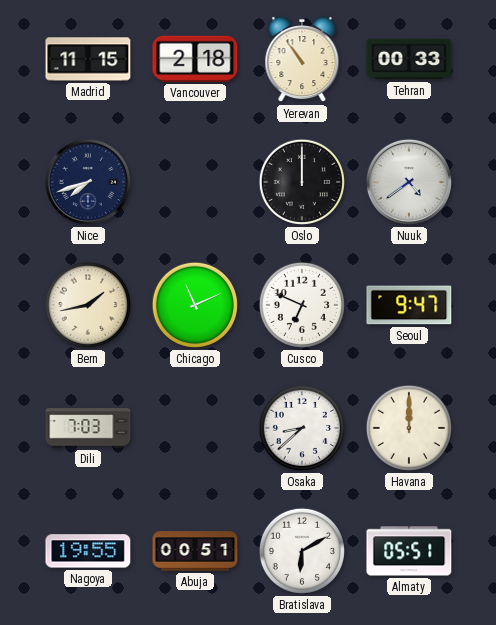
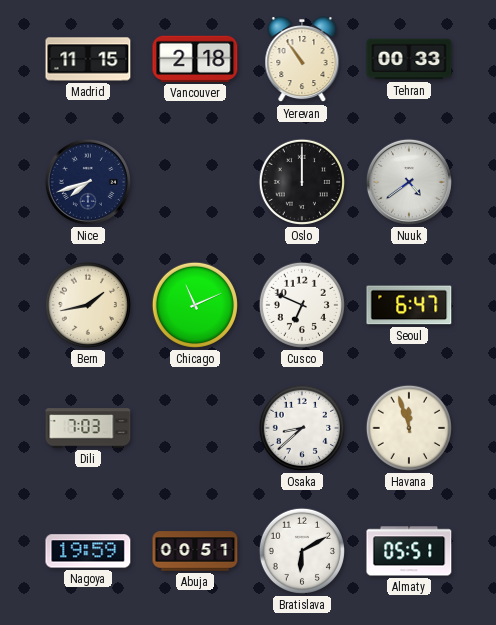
Seoul: 9:47 -> 6:47
Havana: 12:00 -> 11:57
Nagoya: 19:55 -> 19:59
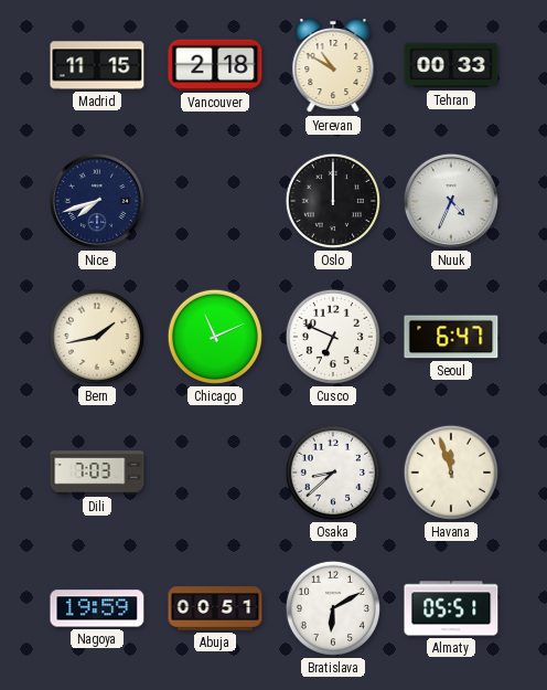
Yerevan: 10:54 -> 10:50
Nuuk: 4:39 -> 4:34
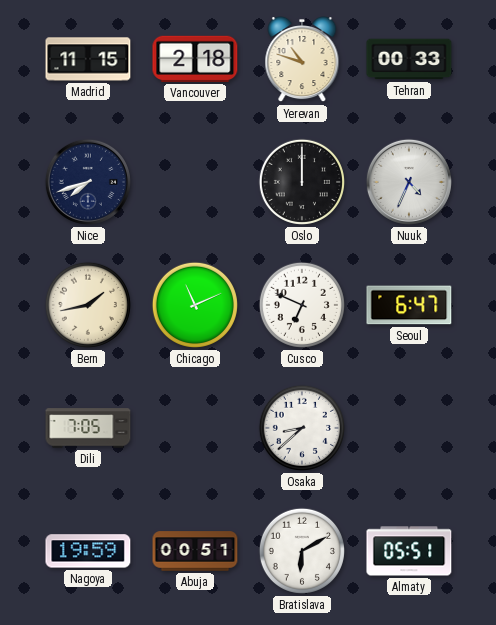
Yerevan: 10:50 -> 10:48
Dili: 7:03 -> 7:05
Havana: 11:57 -> none
